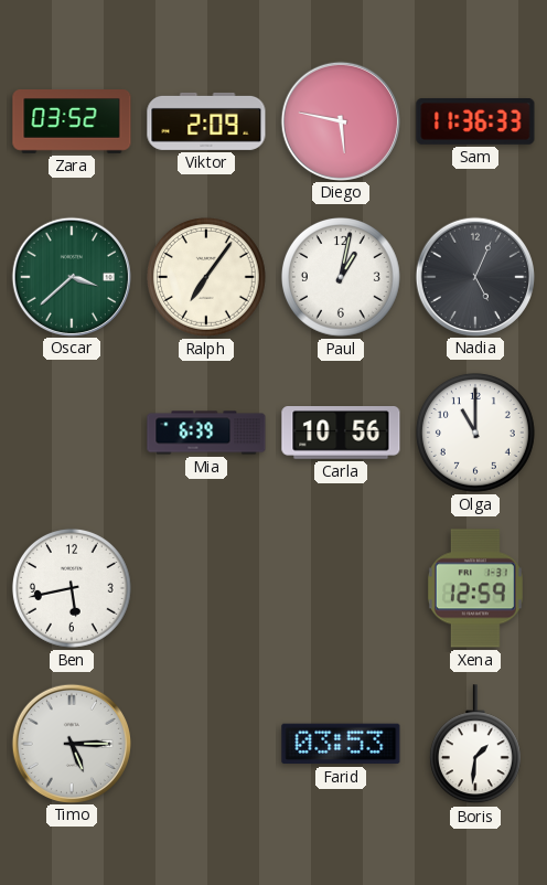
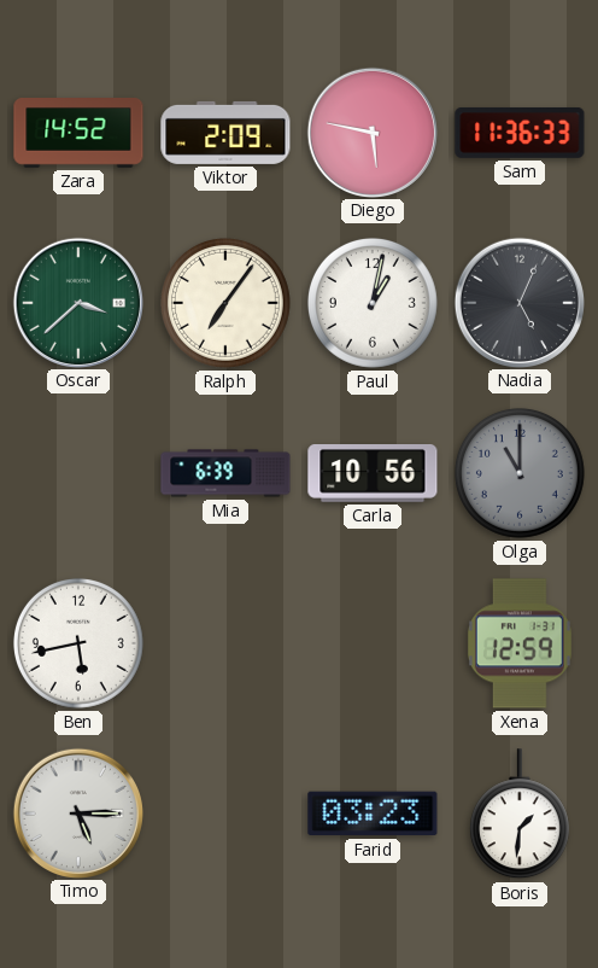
Zara: 03:52 -> 14:52
Olga dial: white -> grey
Farid: 03:53 -> 03:23
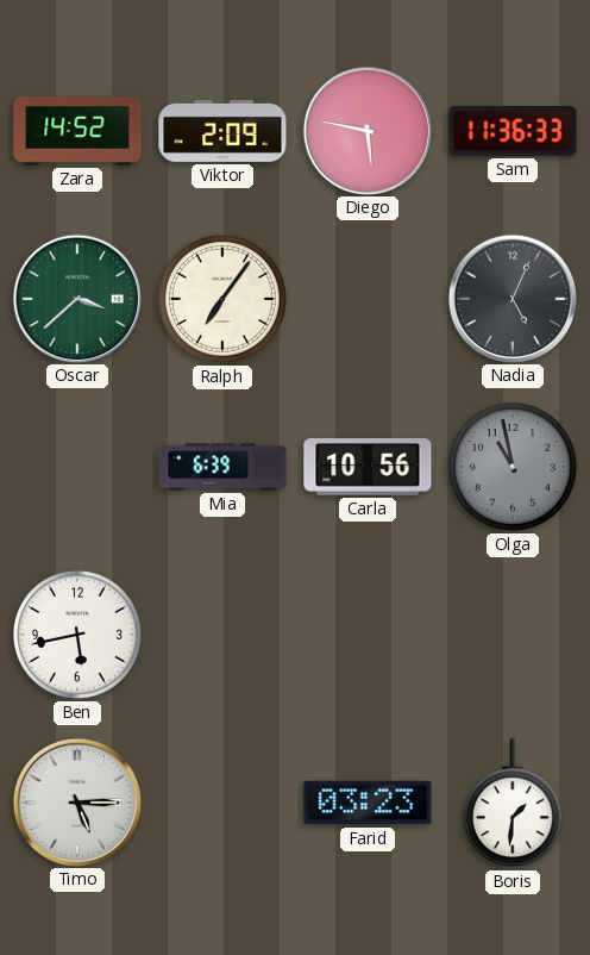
Paul: 1:02 -> none
Olga: 11:00 -> 10:58
Xena: 12:59 -> none
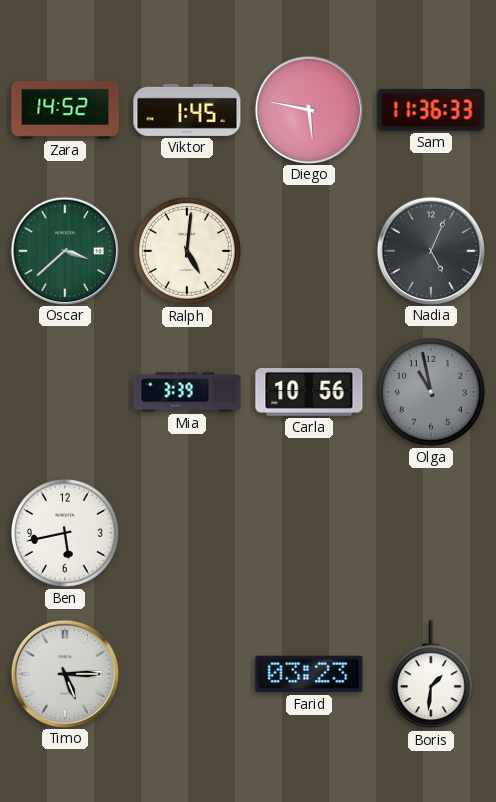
Viktor: 2:09 -> 1:45
Ralph: 7:06 -> 5:01
Mia: 6:39 -> 3:39
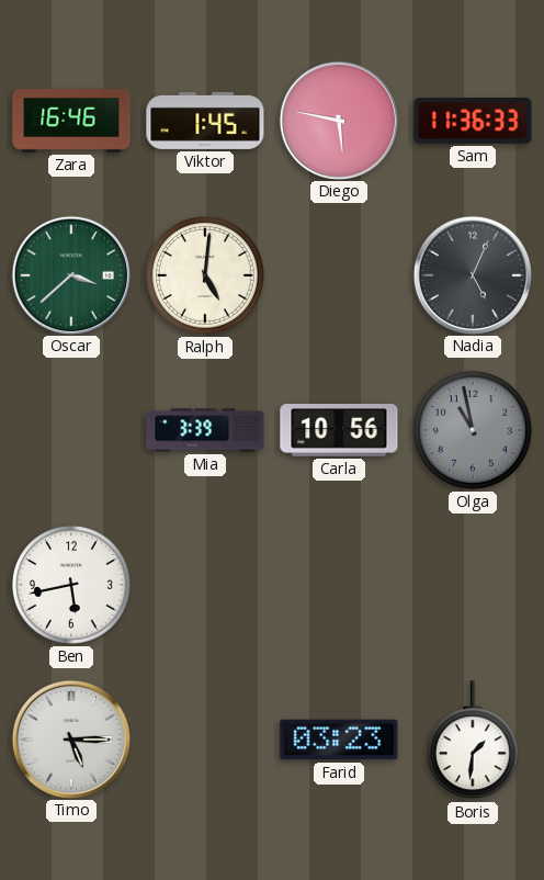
Zara: 14:52 -> 16:46
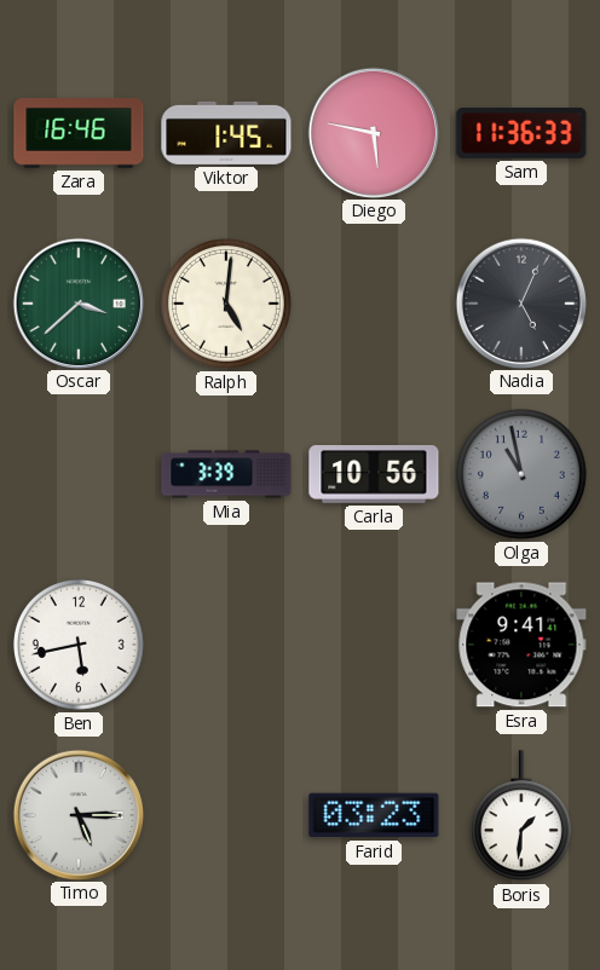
Esra: none -> 9:41
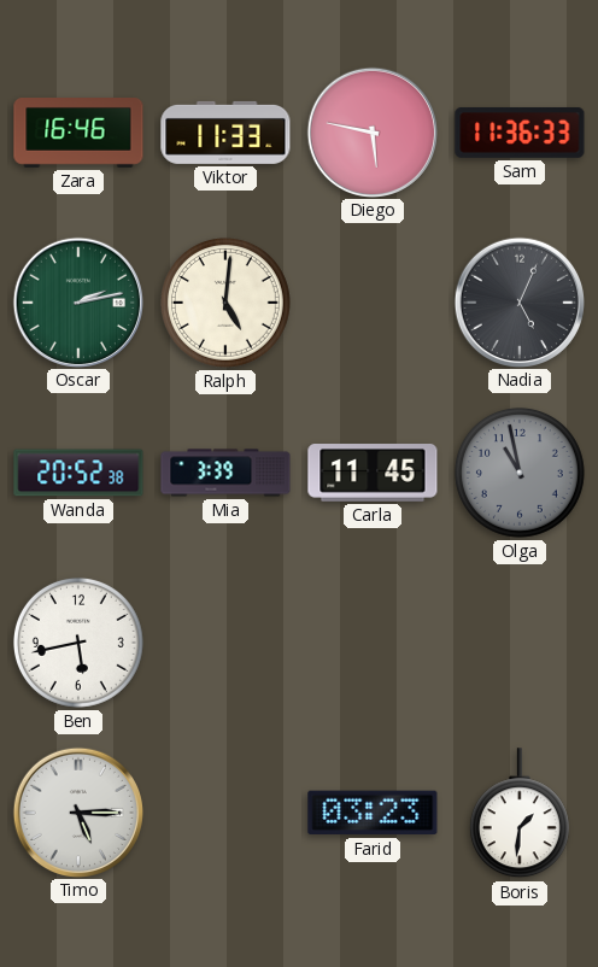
Viktor: 1:45 -> 11:33
Oscar: 3:38 -> 2:13
Wanda: none -> 20:52
Carla: 10:56 -> 11:45
Esra: 9:41 -> none
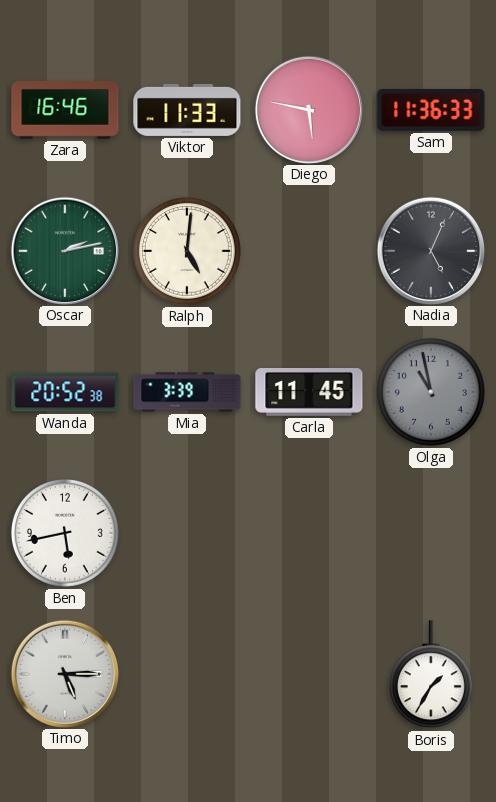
Farid: 03:23 -> none
Boris: 1:31 -> 1:35
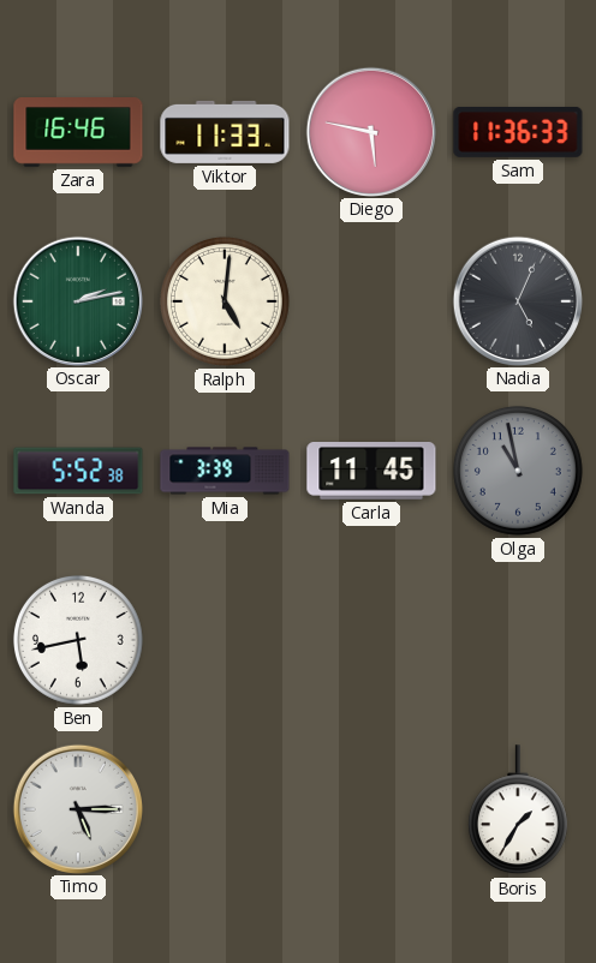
Wanda: 20:52 -> 5:52
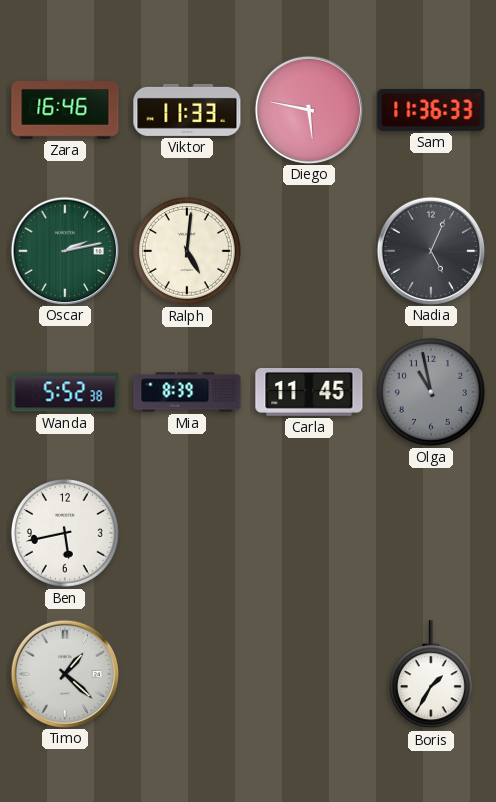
Mia: 3:39 -> 8:39
Timo: 5:15 -> 1:22
